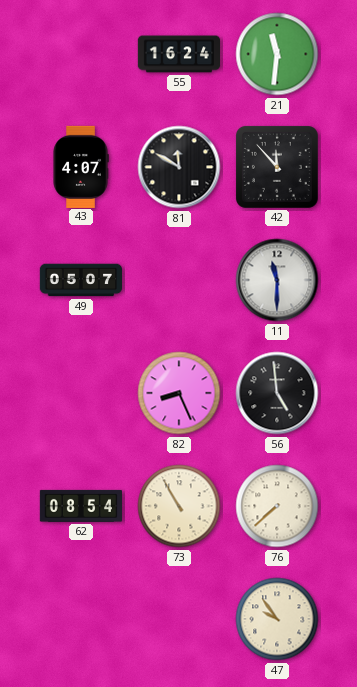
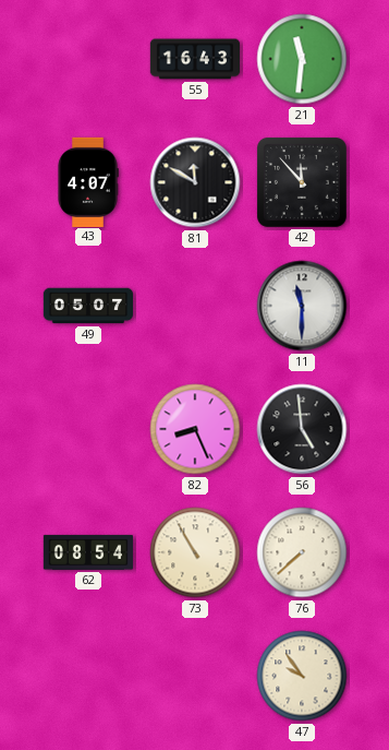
55: 16:24 -> 16:43
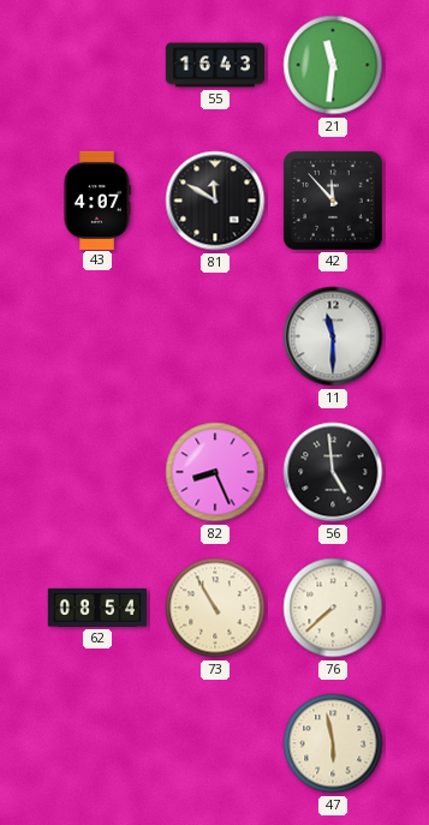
49: 05:07 -> none
47: 9:54 -> 5:58
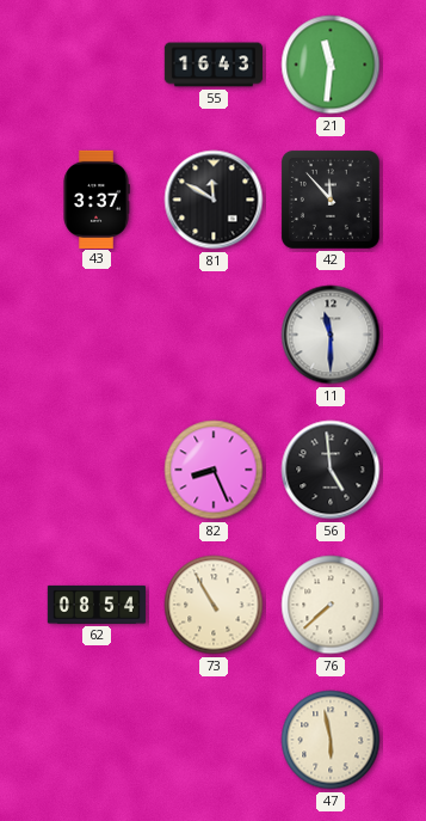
43: 4:07 -> 3:37
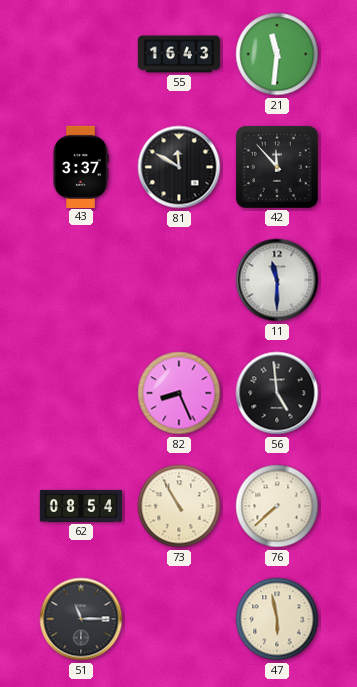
51: none -> 11:15
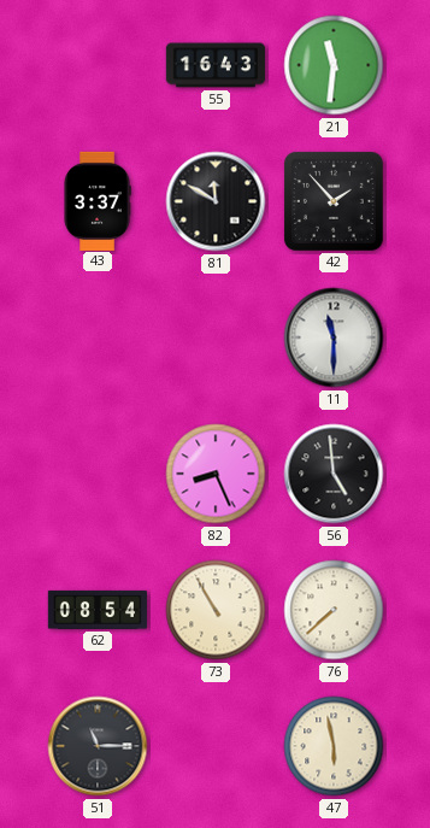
42: 11:53 -> 1:53
